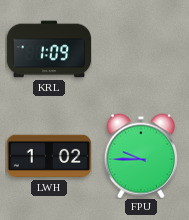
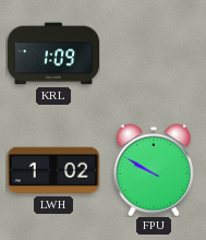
FPU: 9:45 -> 9:50
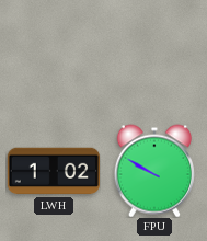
KRL: 1:09 -> none
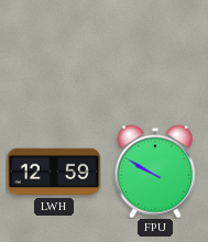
LWH: 1:02 -> 12:59
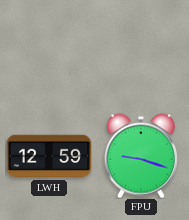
FPU: 9:50 -> 9:18
